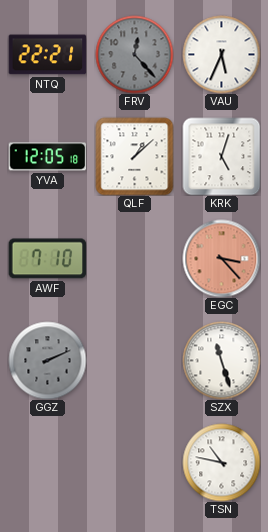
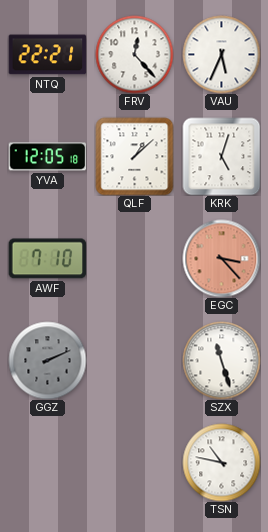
FRV dial: grey -> white
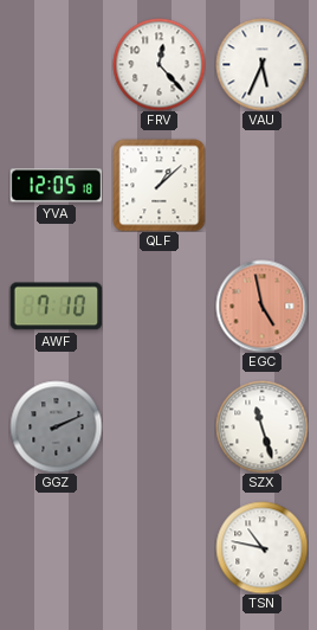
NTQ: 22:21 -> none
KRK: 5:03 -> none
EGC: 3:23 -> 4:58
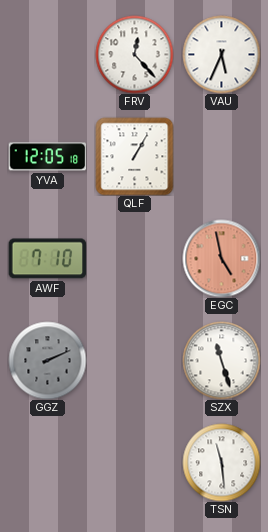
QLF: 1:08 -> 1:05
TSN: 10:47 -> 11:29
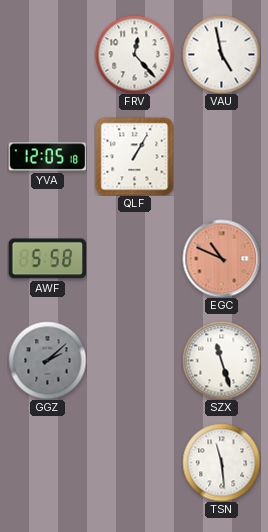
VAU: 5:34 -> 4:58
AWF: 7:10 -> 5:58
EGC: 4:58 -> 10:49
GGZ: 2:11 -> 2:08
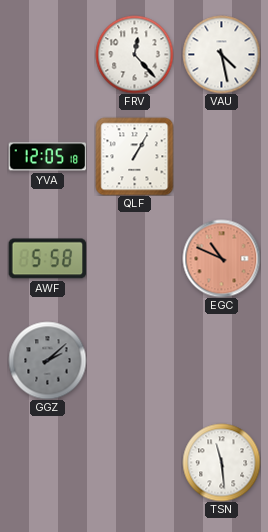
VAU: 4:58 -> 4:28
SZX: 11:27 -> none
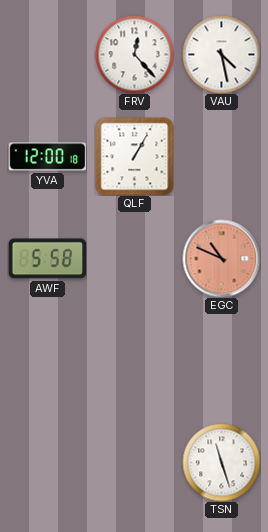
YVA: 12:05 -> 12:00
GGZ: 2:08 -> none
TSN: 11:29 -> 11:27
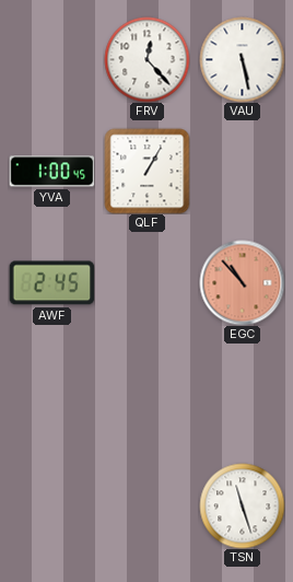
VAU: 4:28 -> 5:28
YVA: 12:00 -> 1:00
AWF: 5:58 -> 2:45
EGC: 10:49 -> 10:53
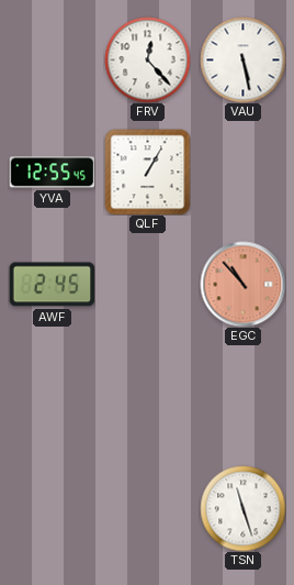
YVA: 1:00 -> 12:55
